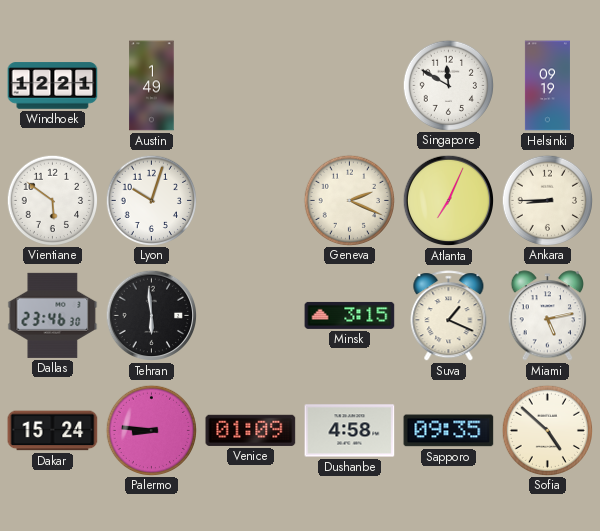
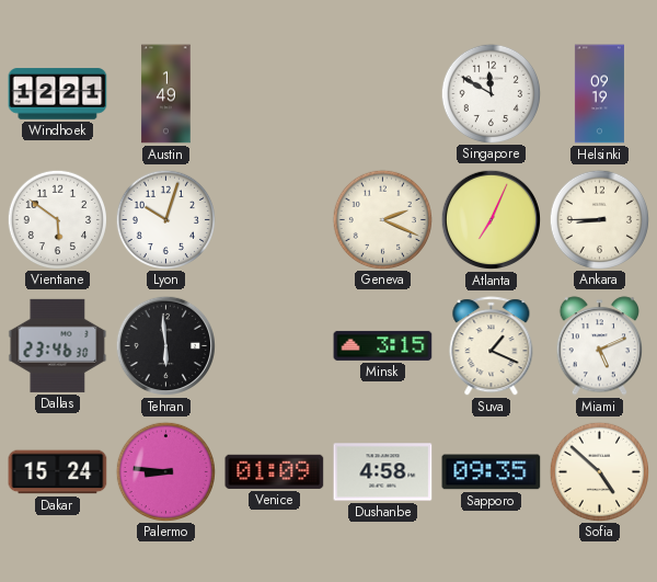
Miami: 5:13 -> 5:11
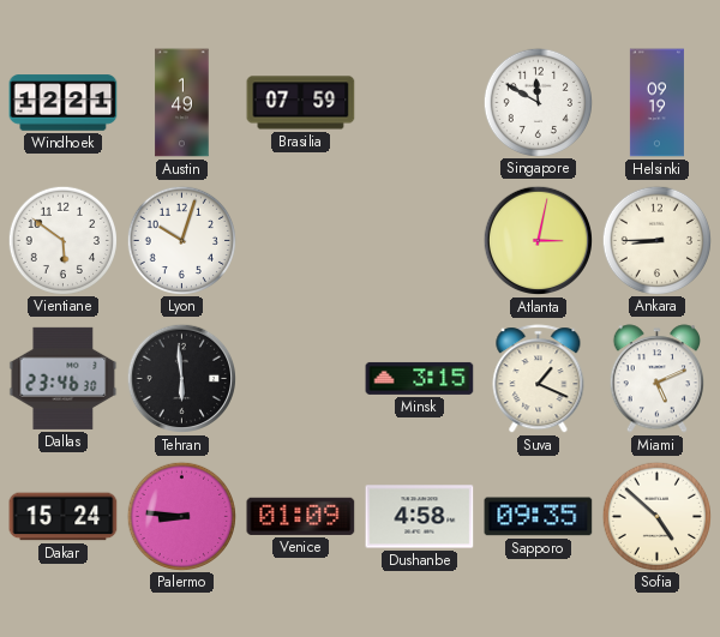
Brasilia: none -> 07:59
Geneva: 2:19 -> none
Atlanta: 7:04 -> 3:02
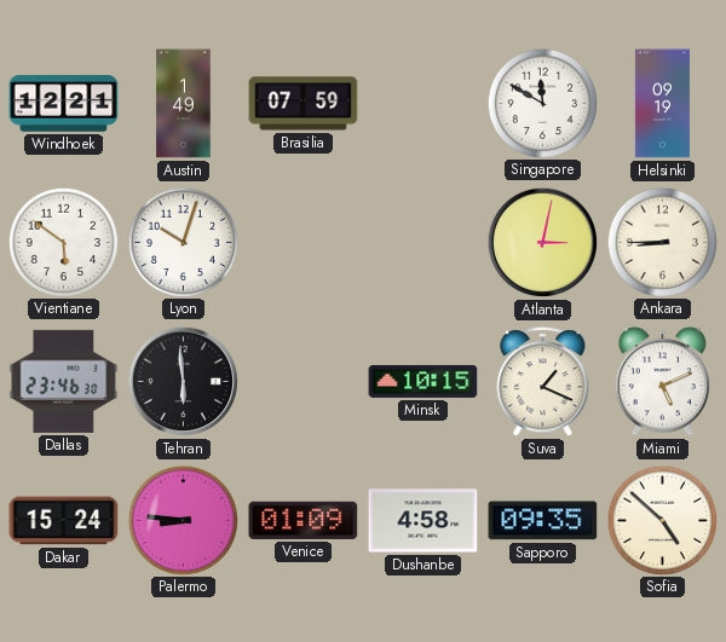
Minsk: 3:15 -> 10:15
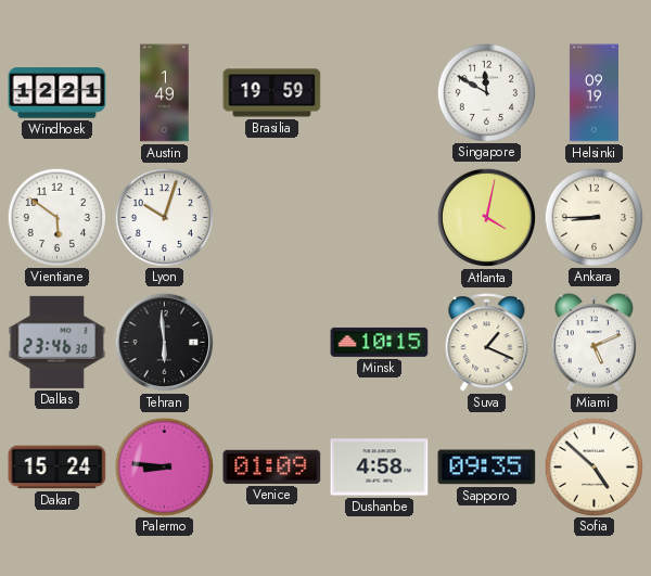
Brasilia: 07:59 -> 19:59
Atlanta: 3:02 -> 4:02
